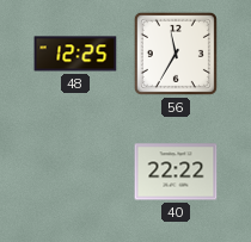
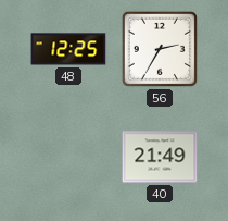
56: 11:35 -> 2:35
40: 22:22 -> 21:49
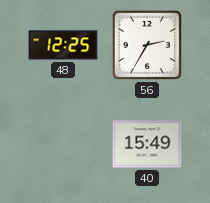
40: 21:49 -> 15:49
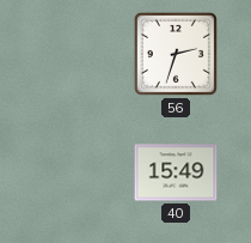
48: 12:25 -> none
56: 2:35 -> 2:33
